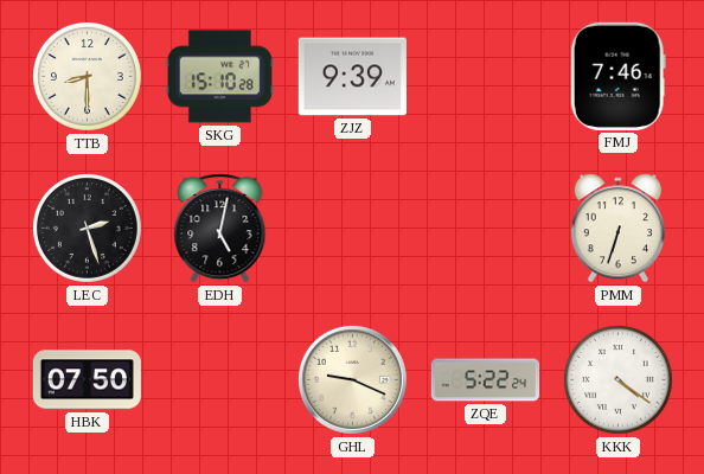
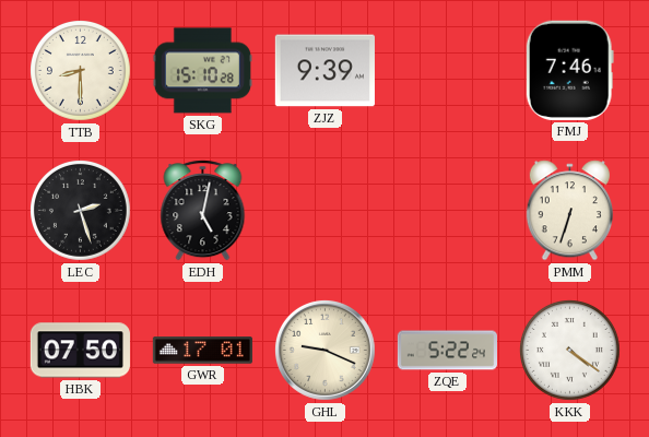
GWR: none -> 17:01
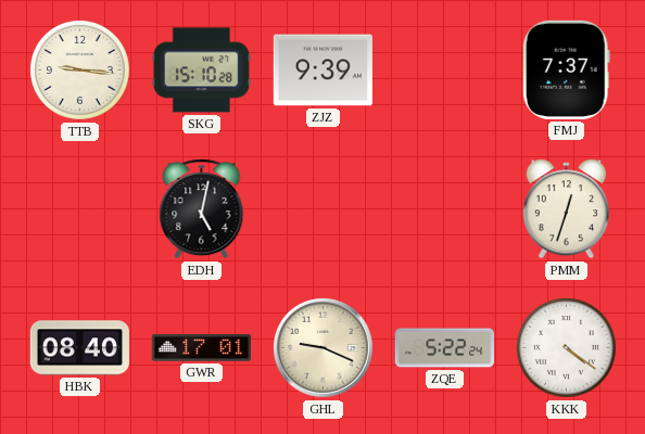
TTB: 8:30 -> 9:16
FMJ: 7:46 -> 7:37
LEC: 2:27 -> none
PMM: 6:33 -> 12:33
HBK: 07:50 -> 08:40
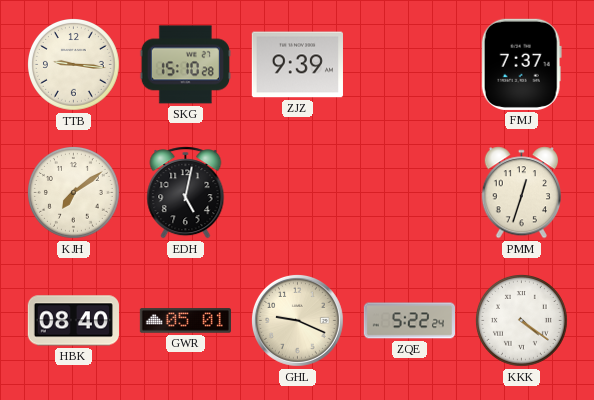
KJH: none -> 7:09
GWR: 17:01 -> 05:01
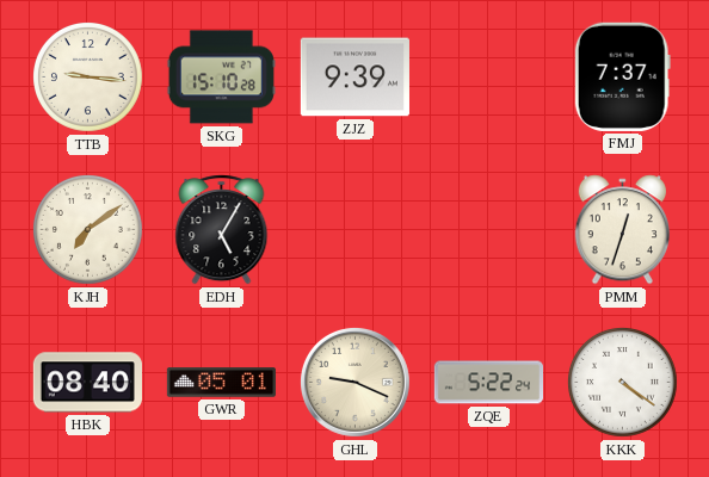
EDH: 5:02 -> 5:05
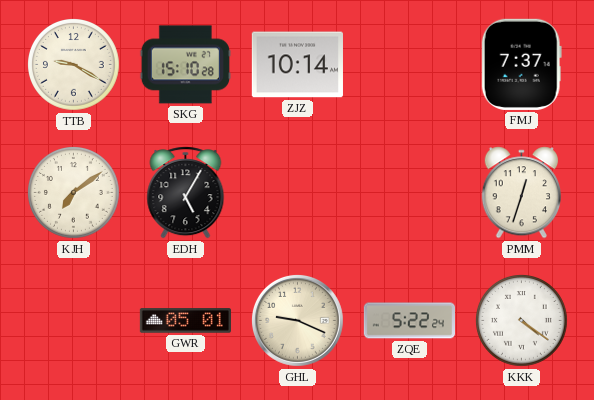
TTB: 9:16 -> 9:20
ZJZ: 9:39 -> 10:14
HBK: 08:40 -> none
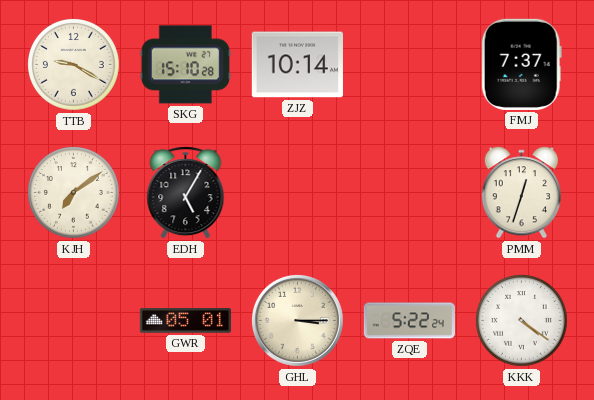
GHL: 9:19 -> 3:15
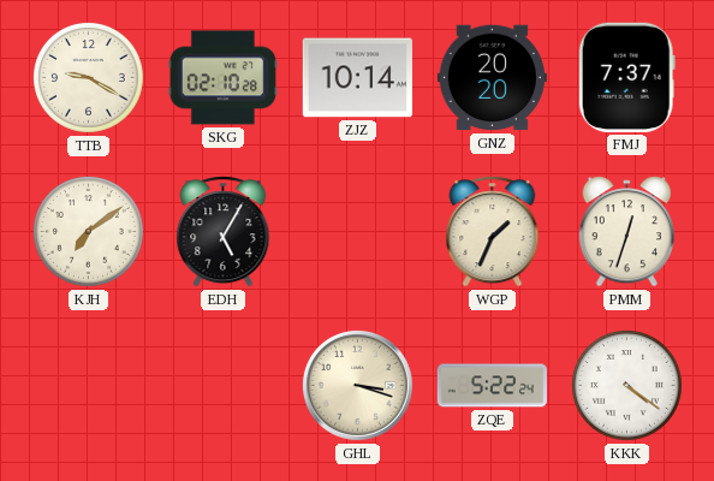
SKG: 15:10 -> 02:10
GNZ: none -> 20:20
WGP: none -> 1:34
GWR: 05:01 -> none
GHL: 3:15 -> 3:18
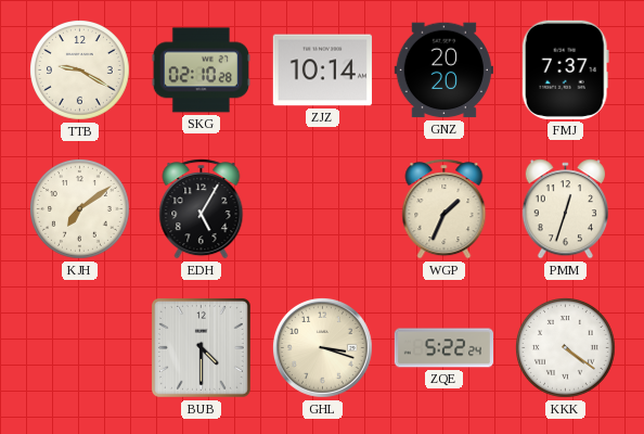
BUB: none -> 4:30
